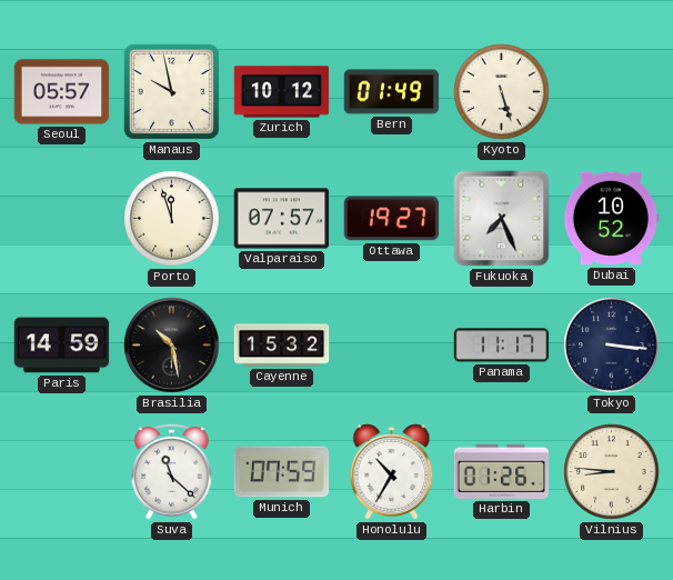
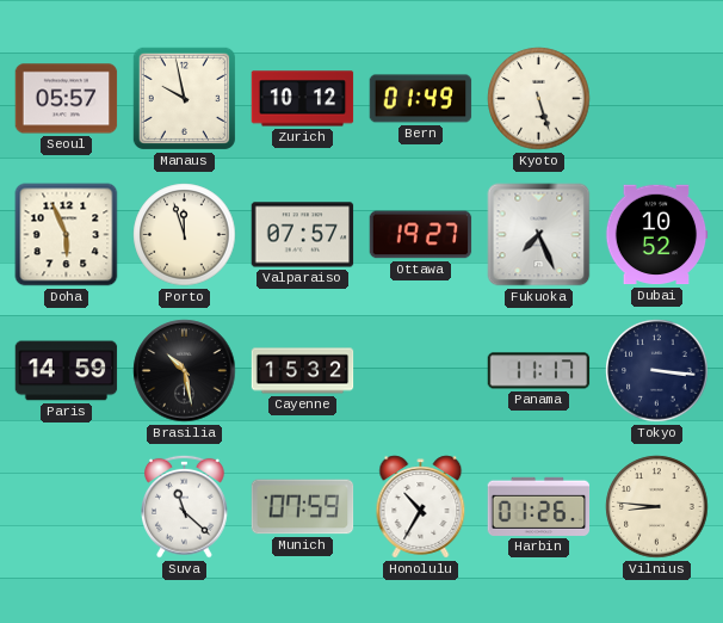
Doha: none -> 5:56
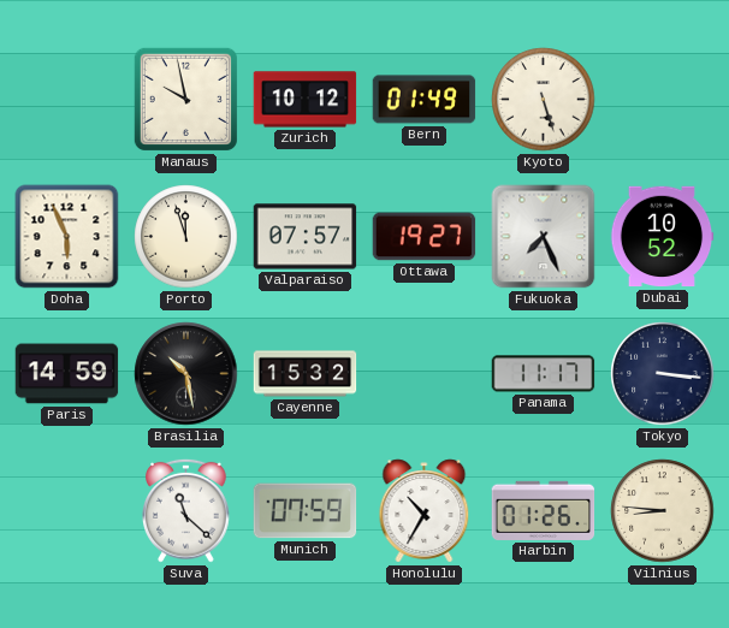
Seoul: 05:57 -> none
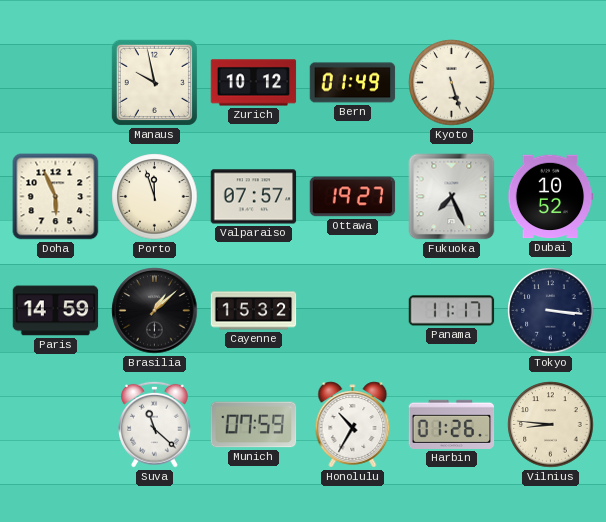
Brasilia: 10:28 -> 1:08
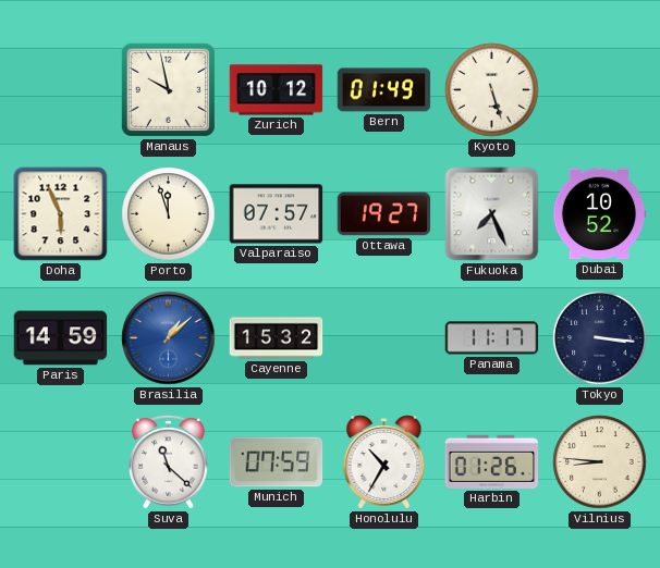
Brasilia dial: black -> blue
